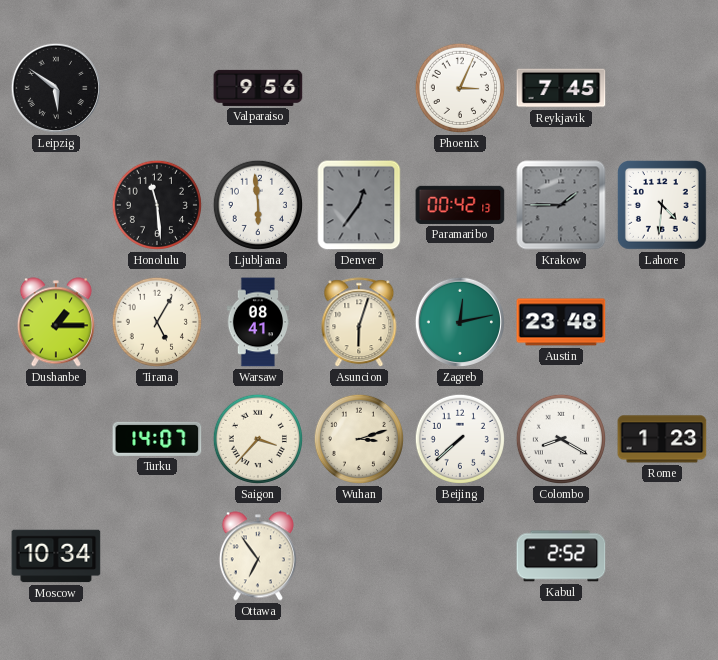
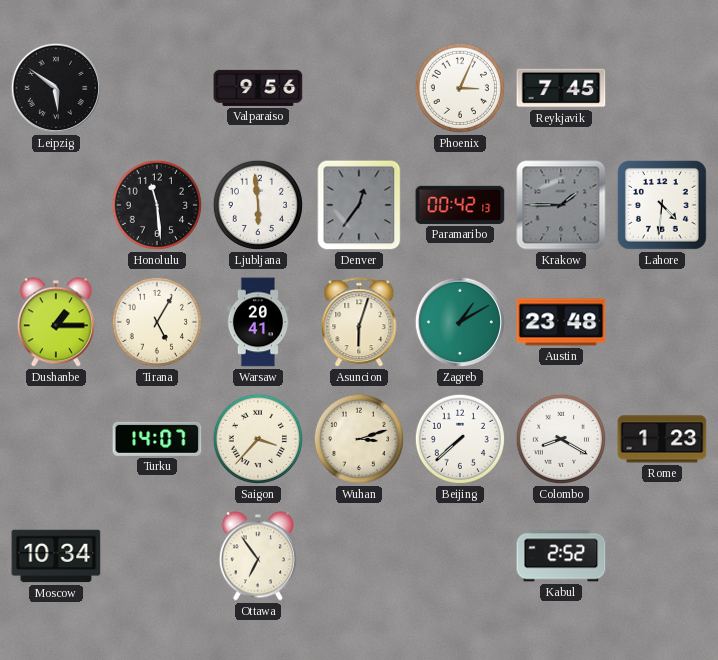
Warsaw: 08:41 -> 20:41
Zagreb: 12:13 -> 1:10
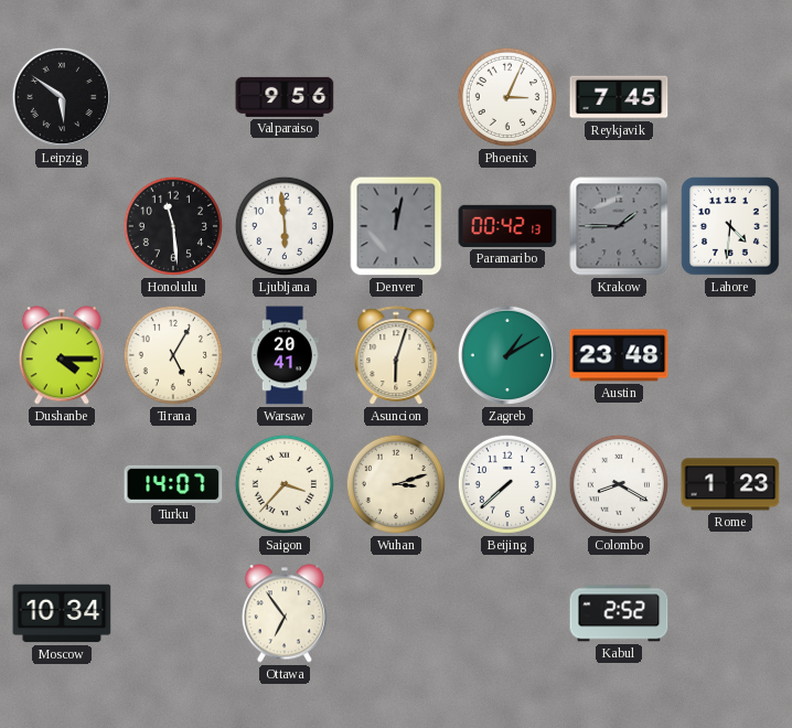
Denver: 12:36 -> 12:02
Dushanbe: 1:15 -> 4:15
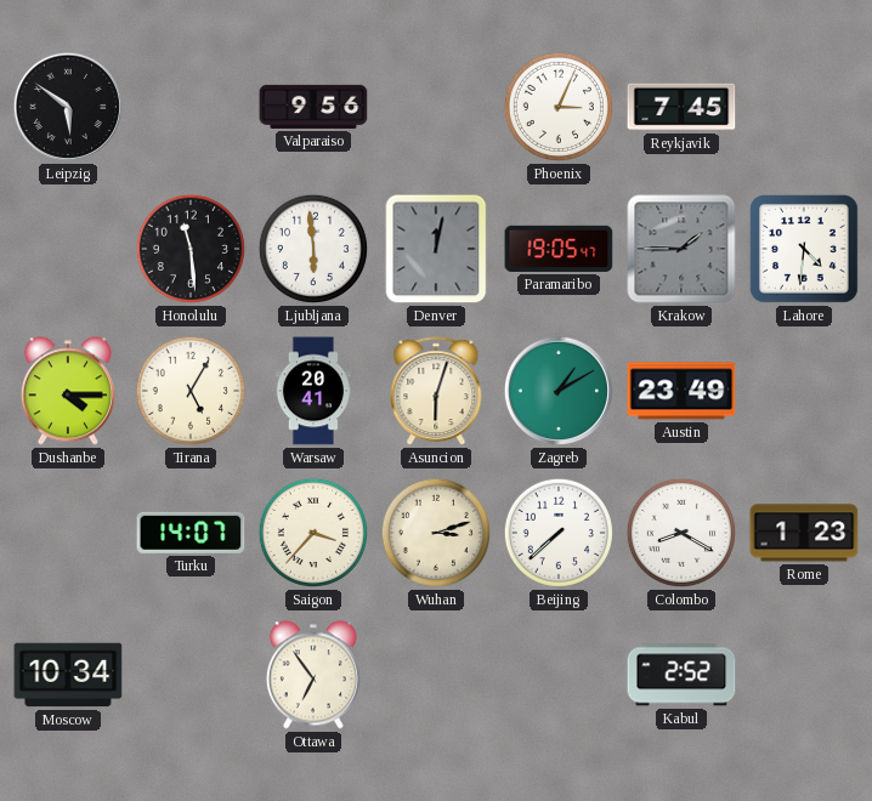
Paramaribo: 00:42 -> 19:05
Austin: 23:48 -> 23:49
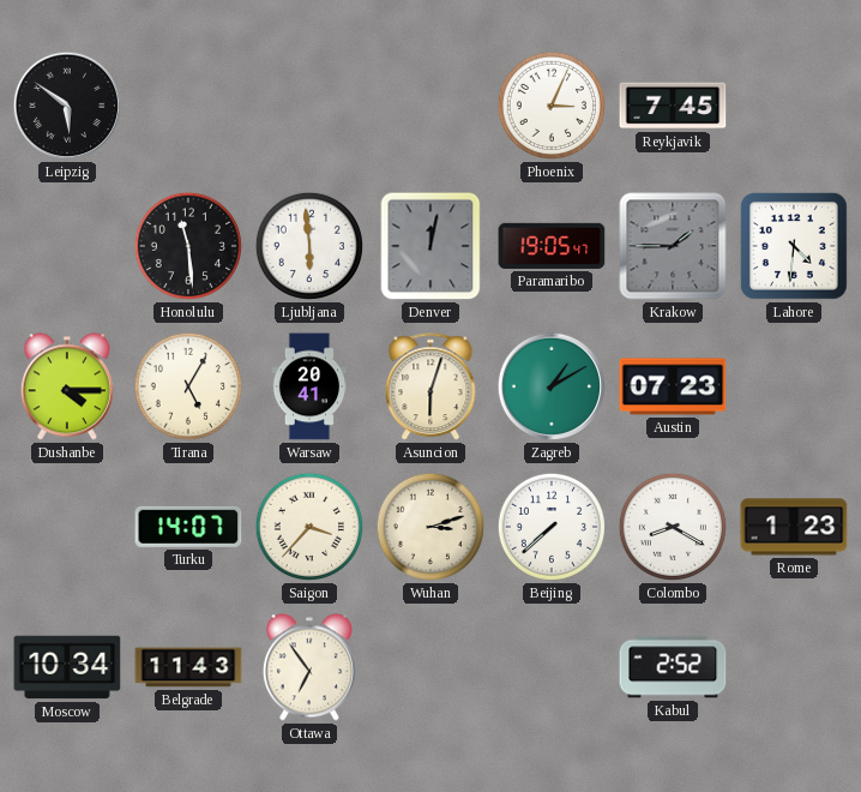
Valparaiso: 9:56 -> none
Austin: 23:49 -> 07:23
Belgrade: none -> 11:43
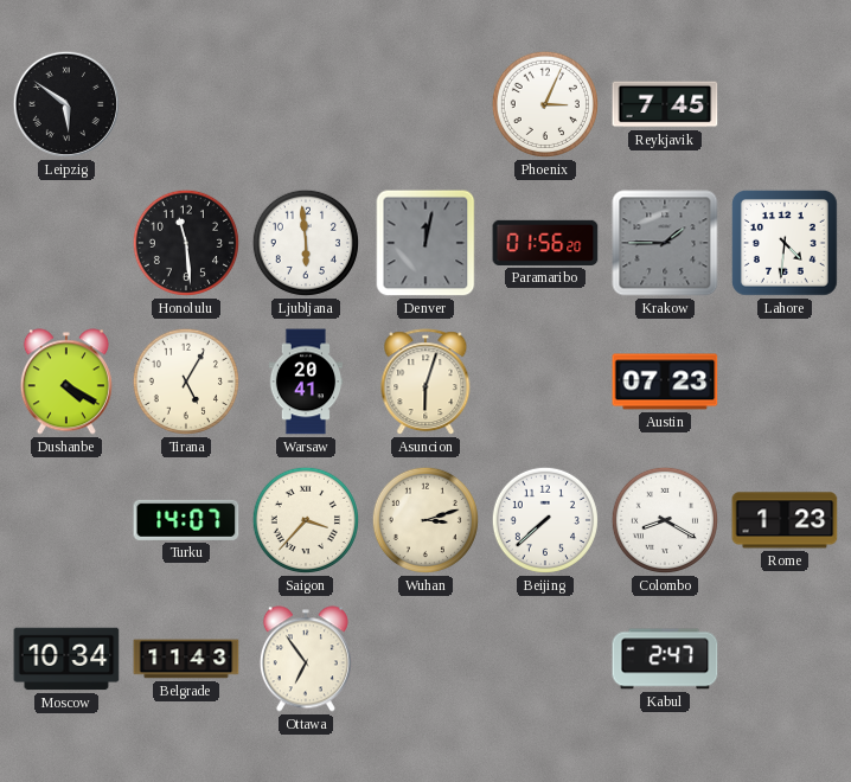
Paramaribo: 19:05 -> 01:56
Dushanbe: 4:15 -> 4:20
Zagreb: 1:10 -> none
Kabul: 2:52 -> 2:47
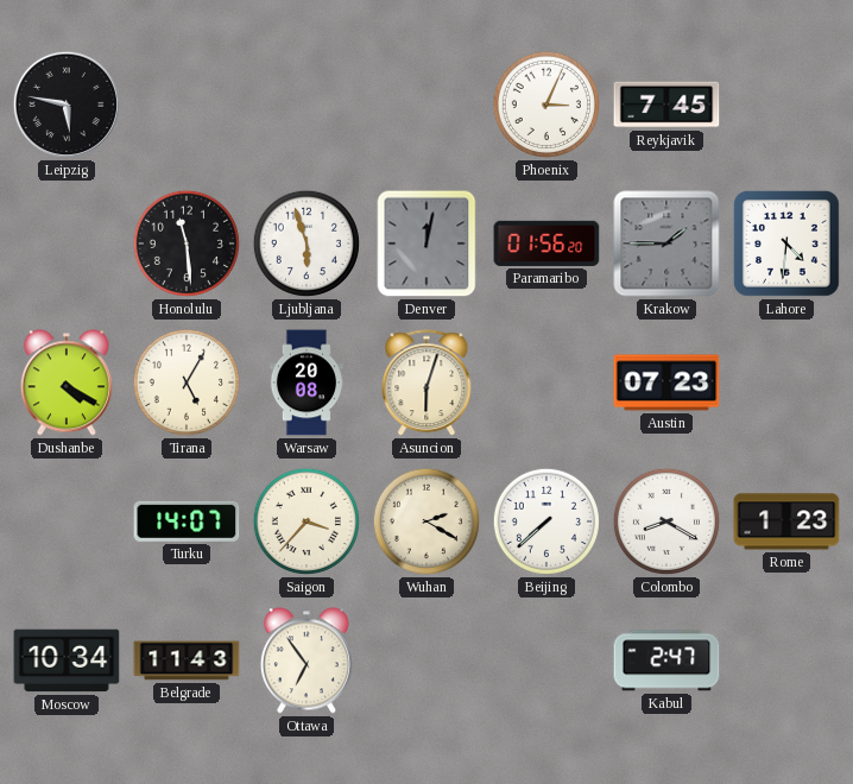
Leipzig: 5:51 -> 5:47
Ljubljana: 5:59 -> 5:57
Warsaw: 20:41 -> 20:08
Wuhan: 3:12 -> 2:20
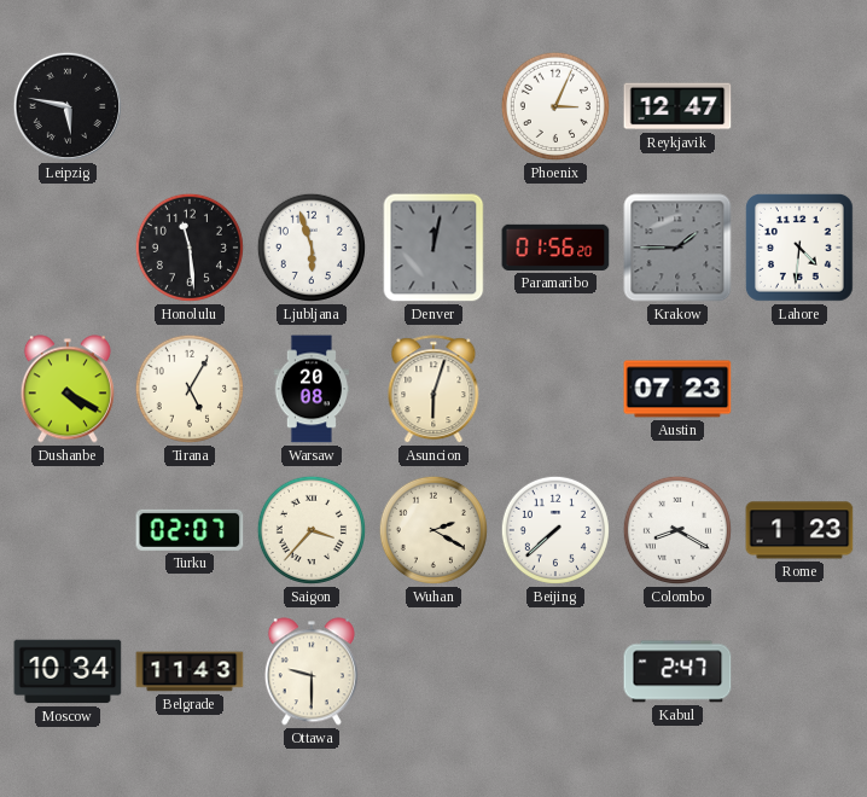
Reykjavik: 7:45 -> 12:47
Turku: 14:07 -> 02:07
Ottawa: 6:54 -> 9:30
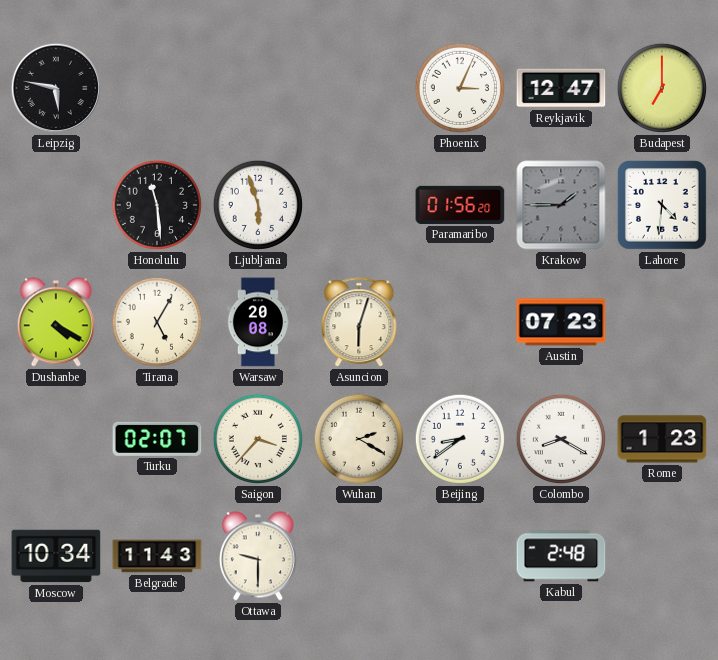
Budapest: none -> 7:00
Denver: 12:02 -> none
Beijing: 7:38 -> 8:39
Kabul: 2:47 -> 2:48
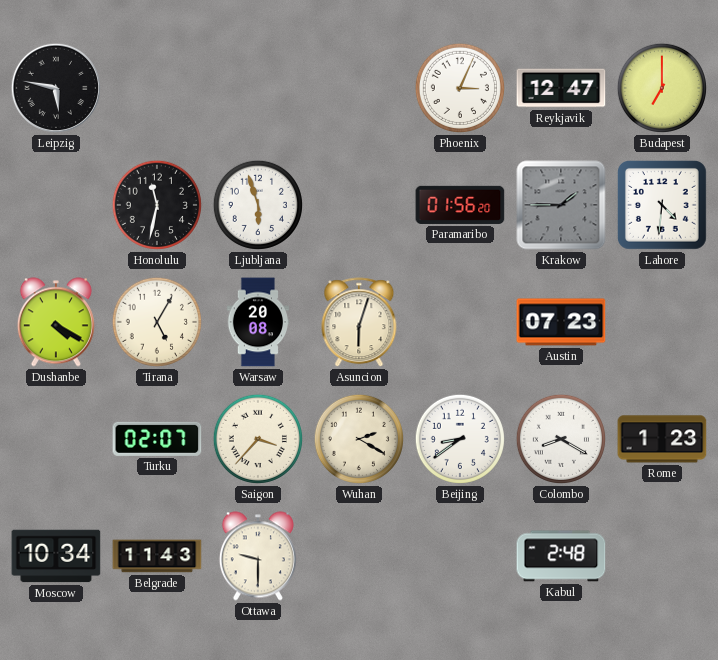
Honolulu: 11:29 -> 11:32
